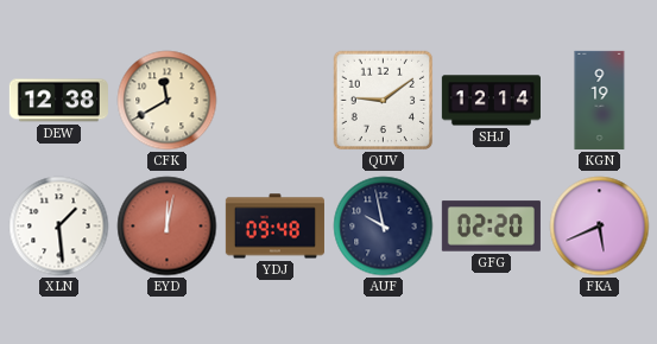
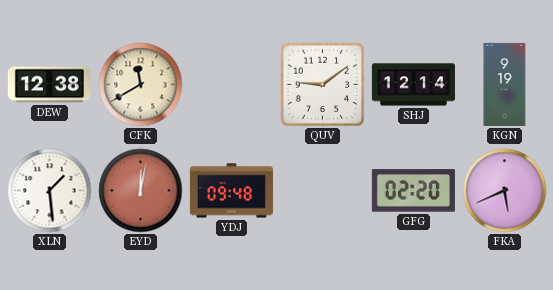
AUF: 9:58 -> none
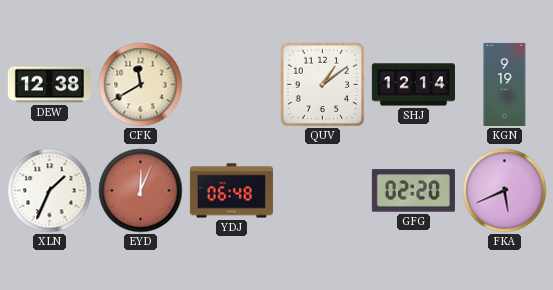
QUV: 9:09 -> 1:09
XLN: 1:29 -> 1:34
EYD: 12:02 -> 12:04
YDJ: 09:48 -> 06:48
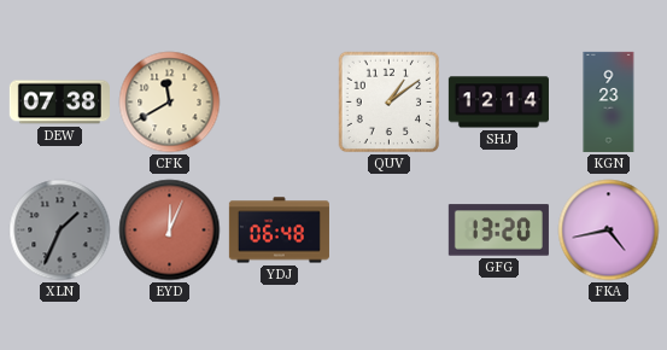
DEW: 12:38 -> 07:38
KGN: 9:19 -> 9:23
XLN dial: white -> grey
GFG: 02:20 -> 13:20
FKA: 5:41 -> 4:43
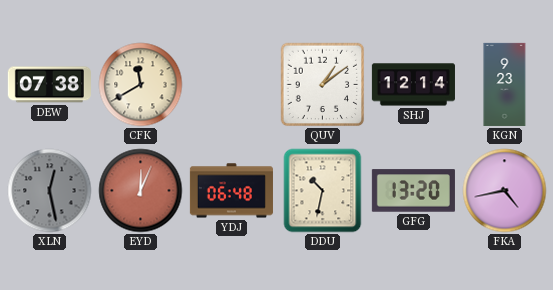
XLN: 1:34 -> 12:28
DDU: none -> 10:32
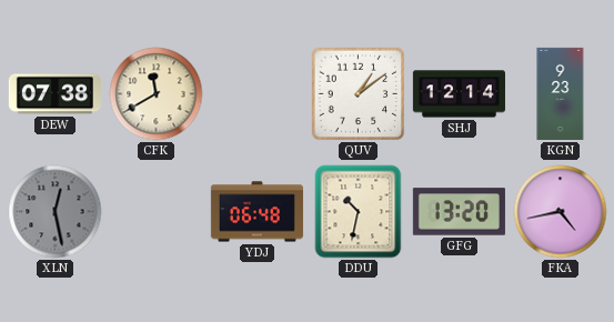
EYD: 12:04 -> none
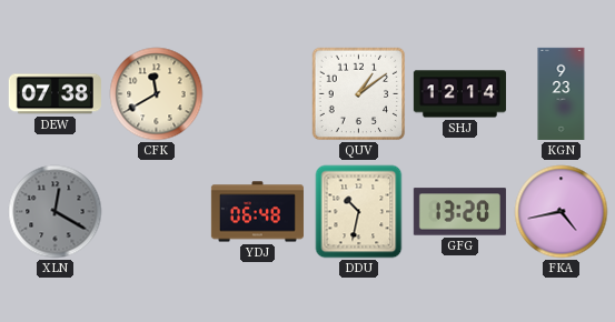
XLN: 12:28 -> 12:20
